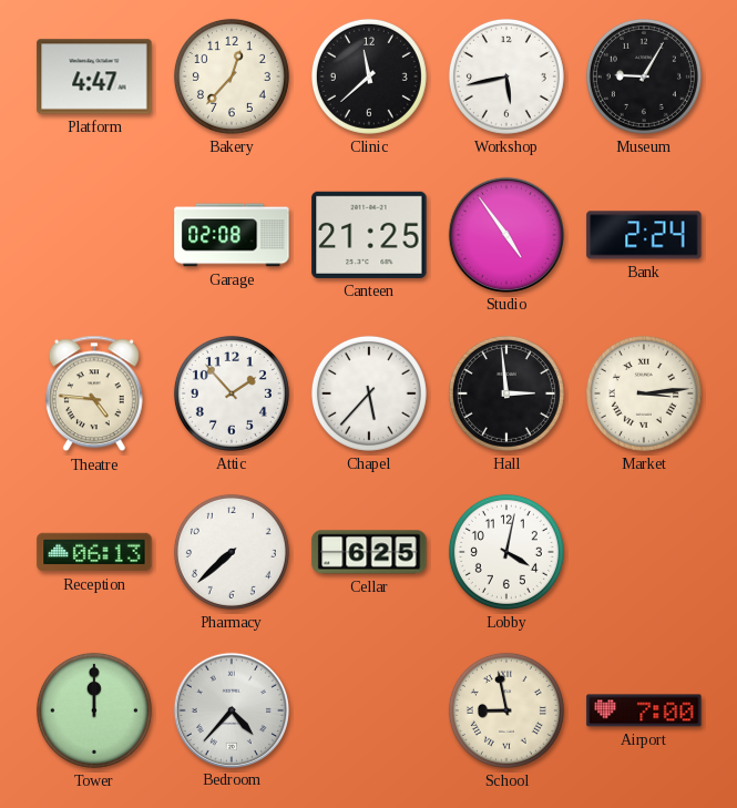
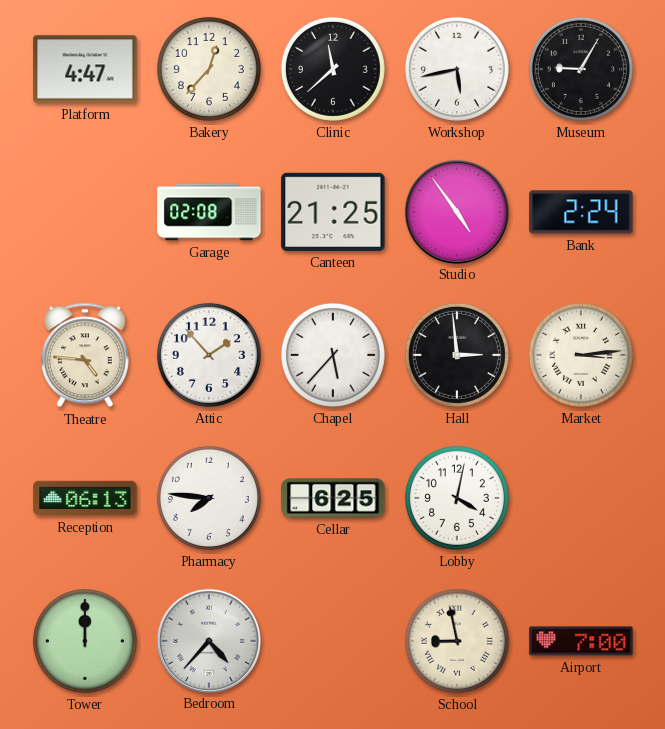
Pharmacy: 7:38 -> 7:46
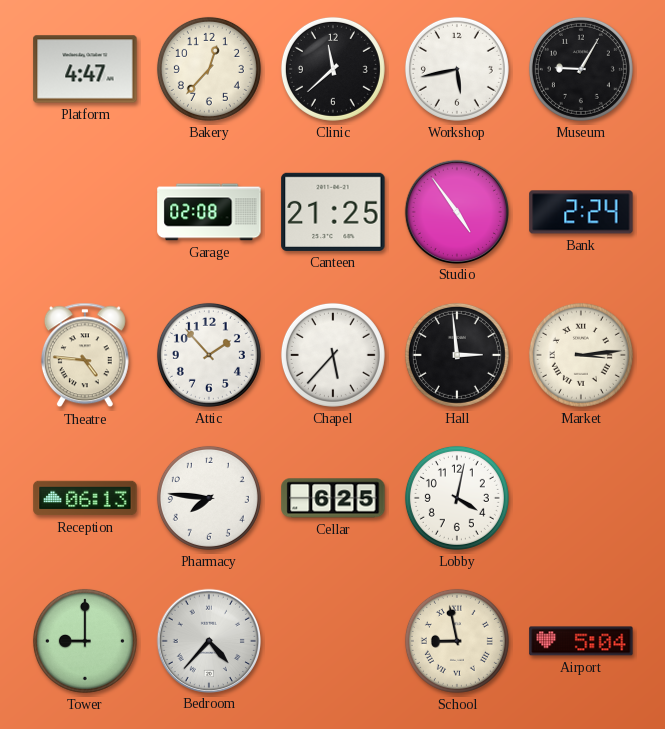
Tower: 12:00 -> 9:00
Airport: 7:00 -> 5:04
